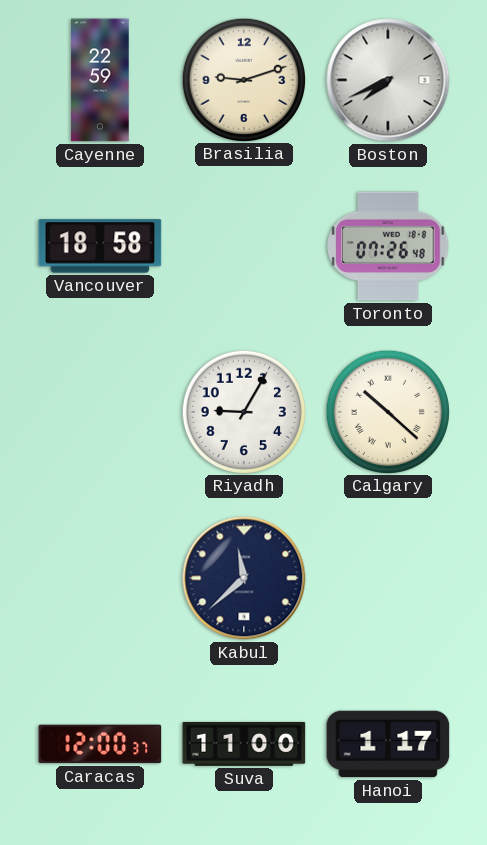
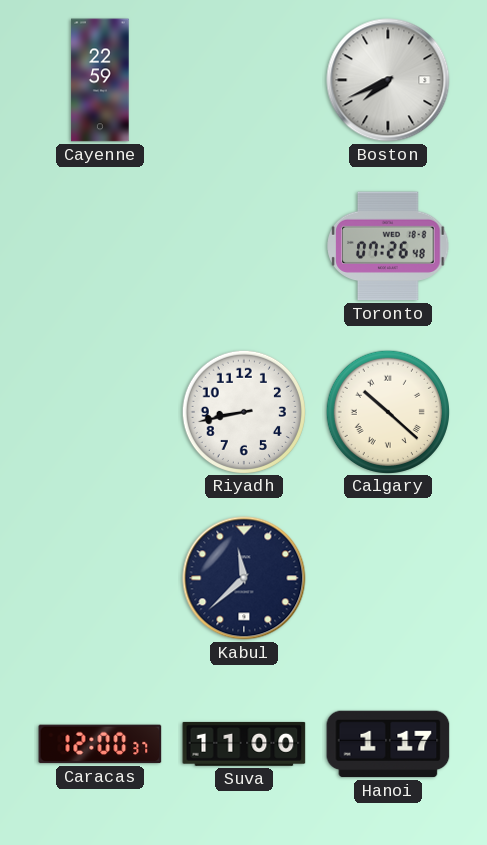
Brasilia: 9:12 -> none
Vancouver: 18:58 -> none
Riyadh: 9:05 -> 8:43
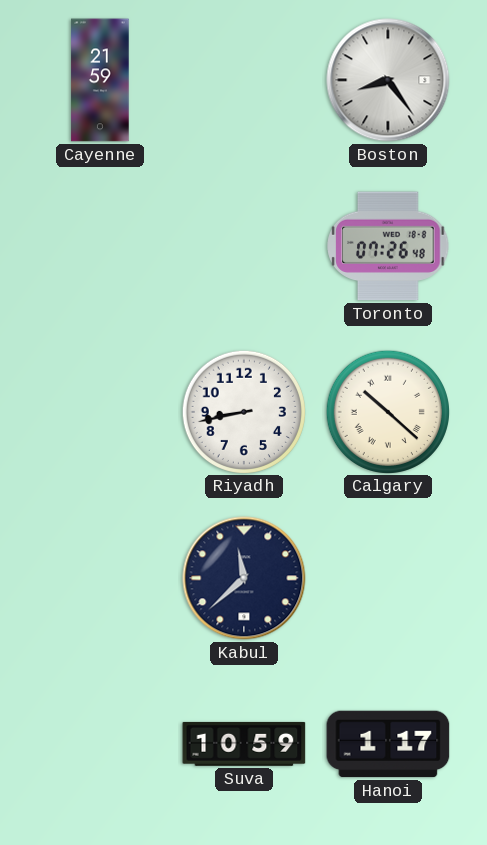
Cayenne: 22:59 -> 21:59
Boston: 7:41 -> 8:24
Caracas: 12:00 -> none
Suva: 11:00 -> 10:59
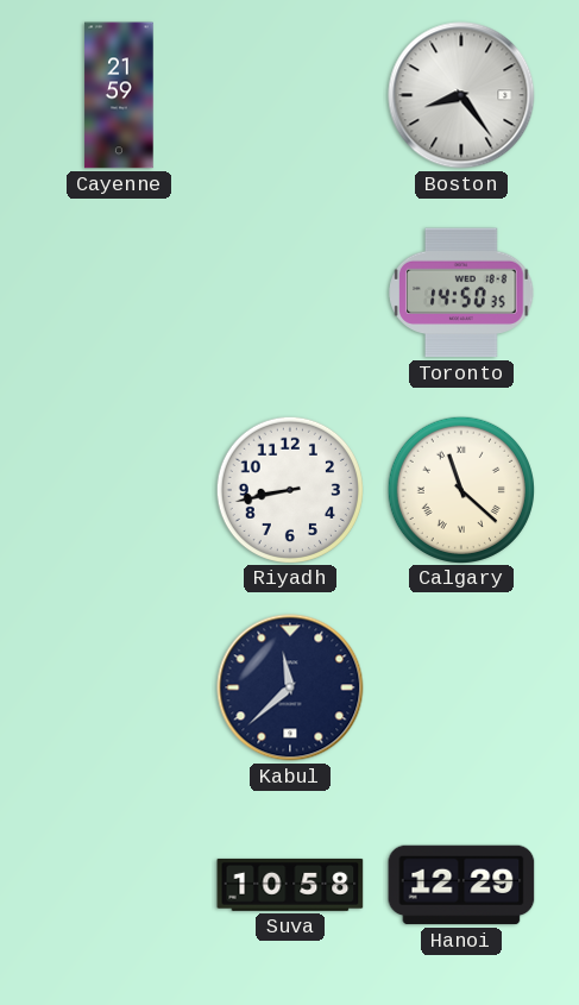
Toronto: 07:26 -> 14:50
Calgary: 10:22 -> 11:22
Suva: 10:59 -> 10:58
Hanoi: 1:17 -> 12:29
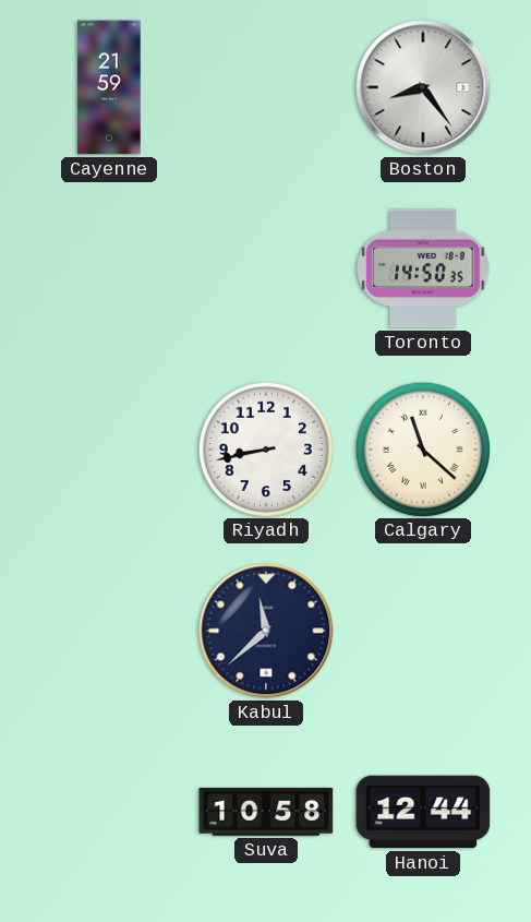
Hanoi: 12:29 -> 12:44
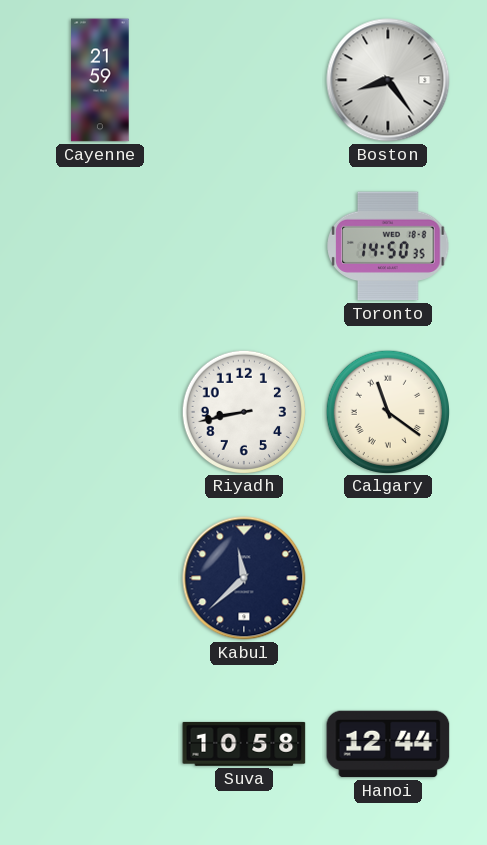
Calgary: 11:22 -> 11:21
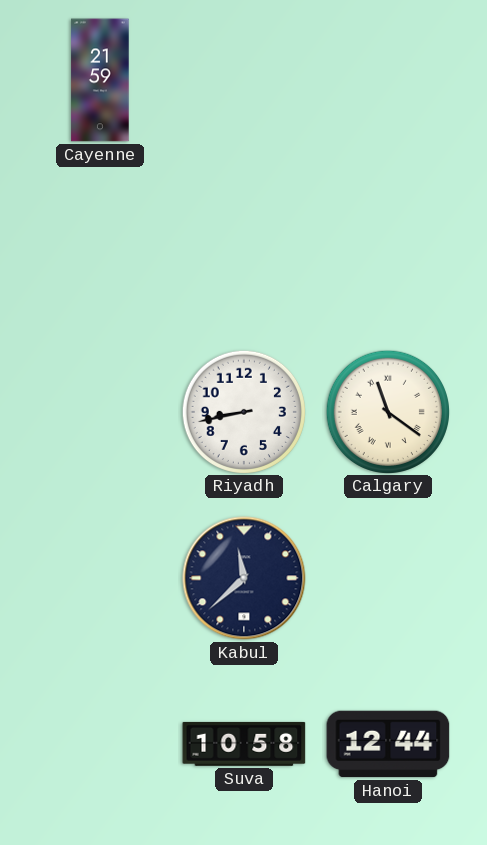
Boston: 8:24 -> none
Toronto: 14:50 -> none
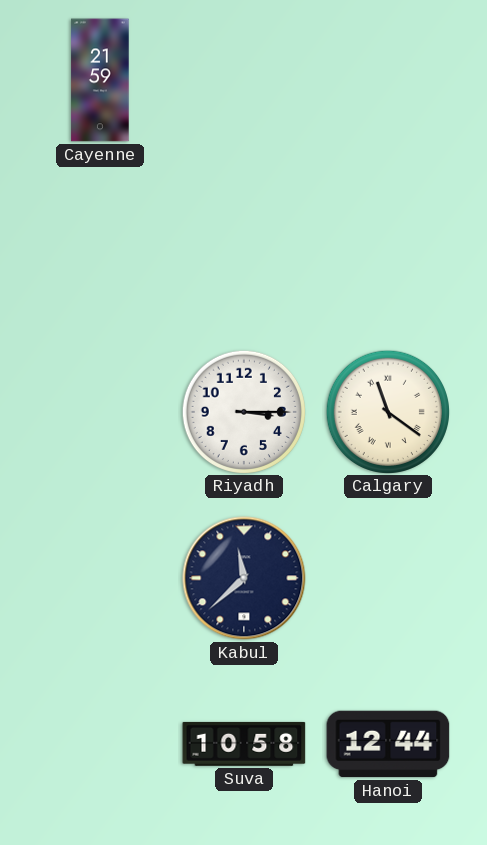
Riyadh: 8:43 -> 3:15
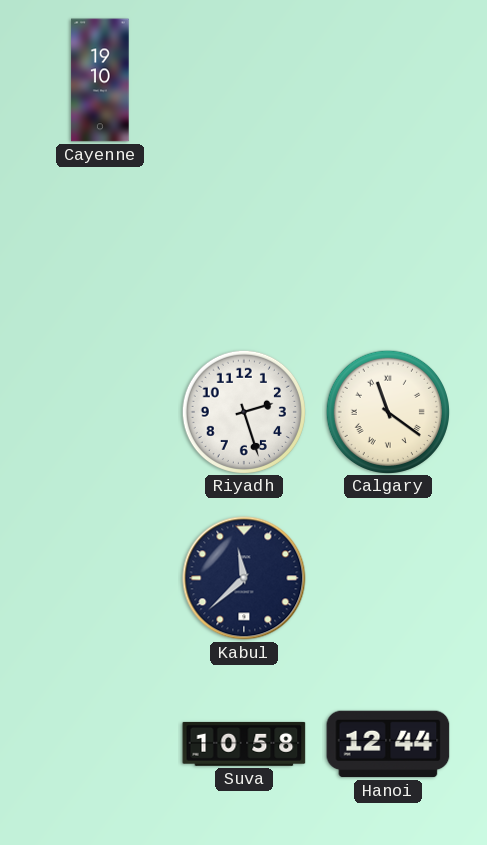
Cayenne: 21:59 -> 19:10
Riyadh: 3:15 -> 2:27
